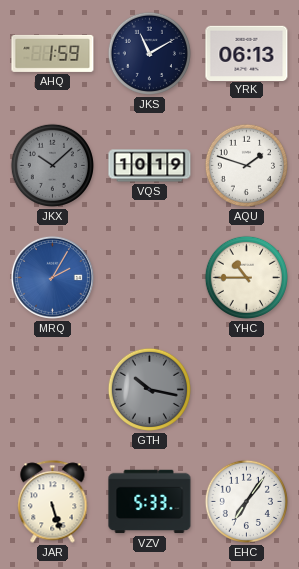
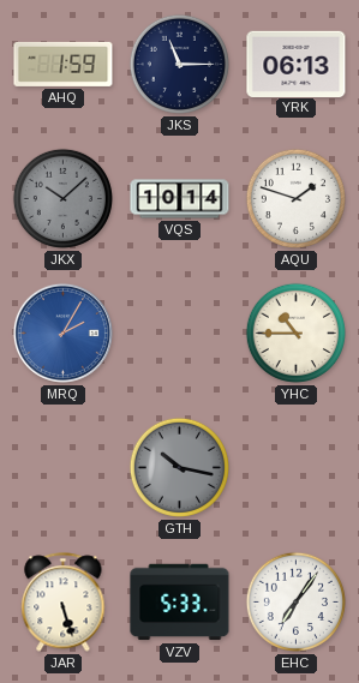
JKS: 11:10 -> 11:15
VQS: 10:19 -> 10:14
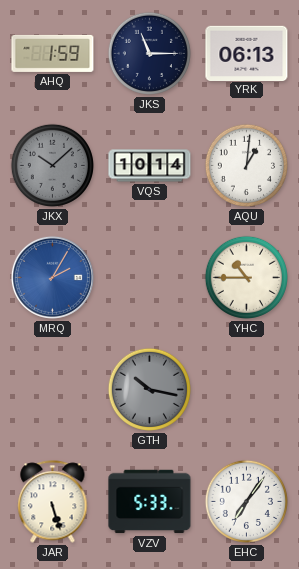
AQU: 1:48 -> 1:01
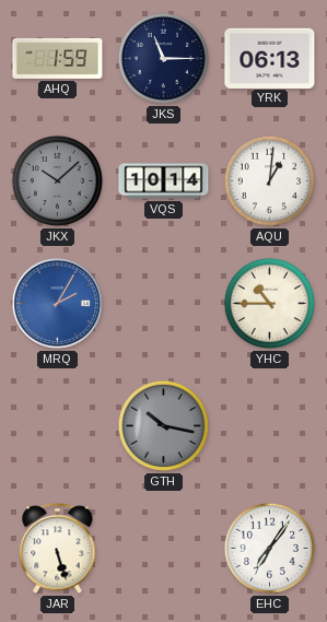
VZV: 5:33 -> none
